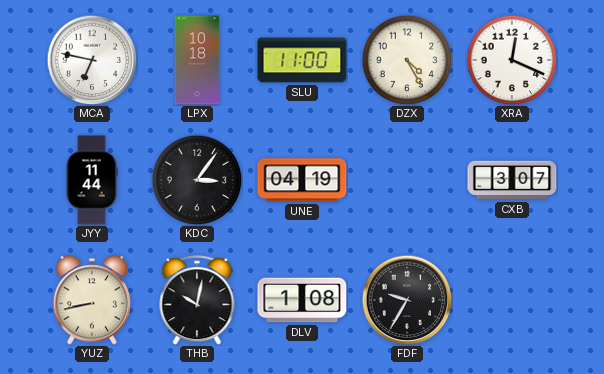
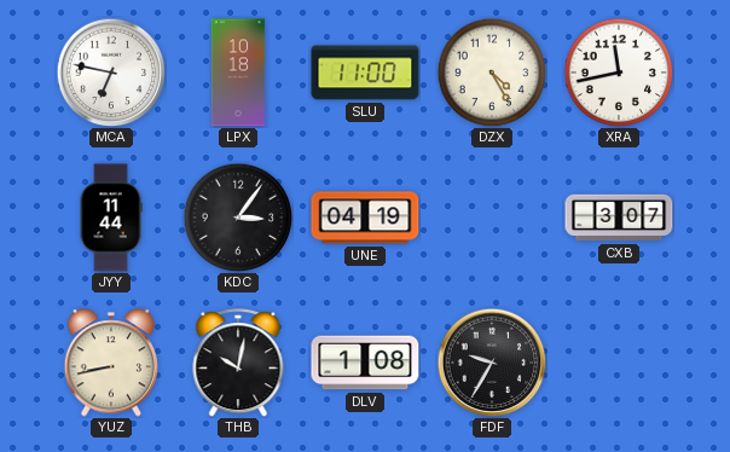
XRA: 12:19 -> 11:43
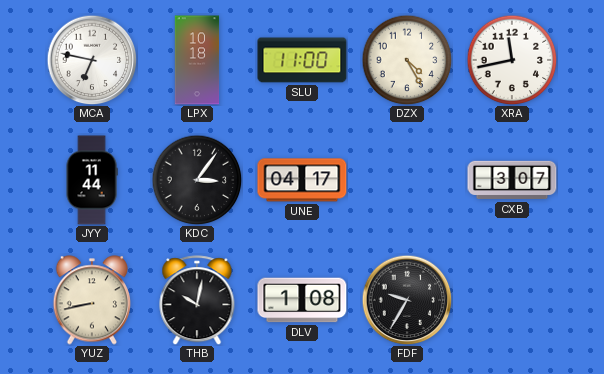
UNE: 04:19 -> 04:17
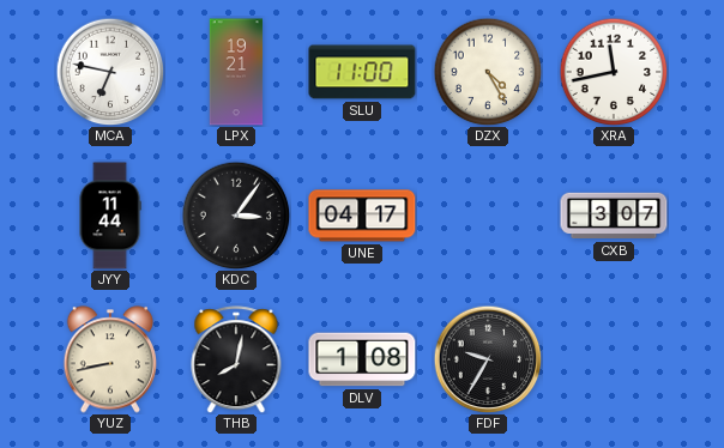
LPX: 10:18 -> 19:21
THB: 10:02 -> 8:02
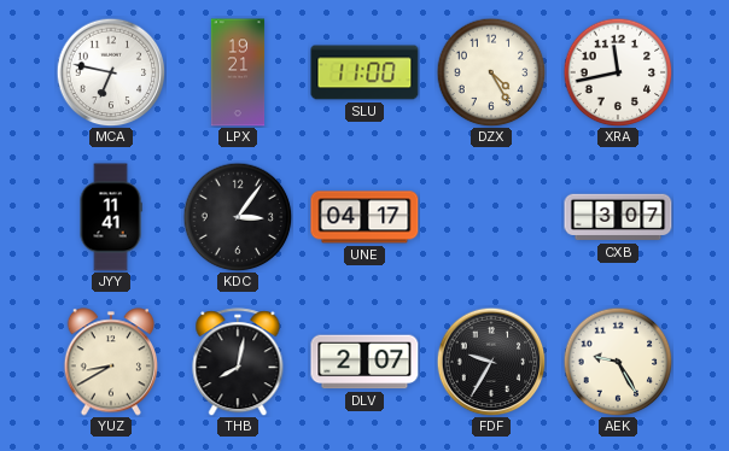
JYY: 11:44 -> 11:41
YUZ: 8:43 -> 8:40
DLV: 1:08 -> 2:07
AEK: none -> 9:25
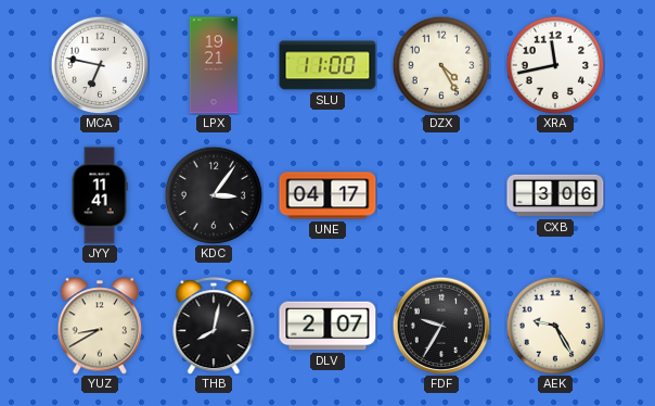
CXB: 3:07 -> 3:06
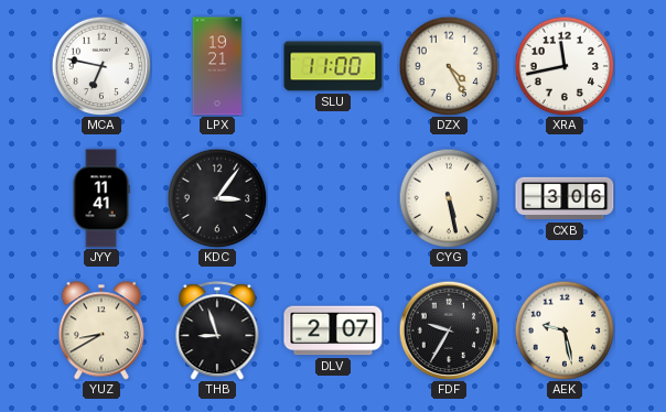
UNE: 04:17 -> none
CYG: none -> 5:28
THB: 8:02 -> 8:57
AEK: 9:25 -> 9:28
